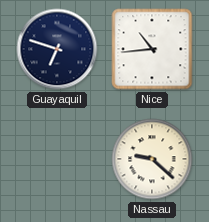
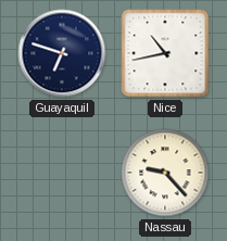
Nice: 10:44 -> 10:43
Nassau: 9:22 -> 9:23
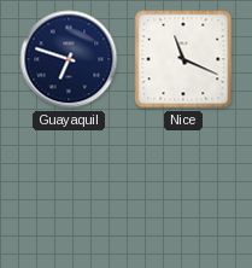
Nice: 10:43 -> 11:19
Nassau: 9:23 -> none
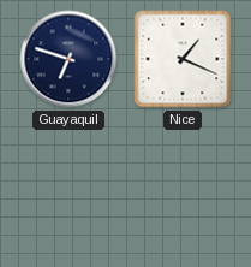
Nice: 11:19 -> 1:19
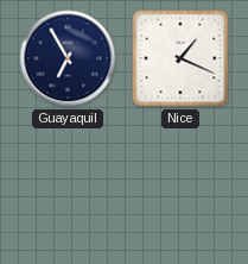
Guayaquil: 6:48 -> 6:55
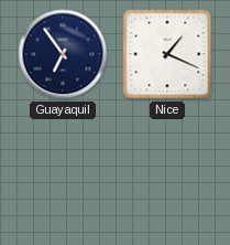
Guayaquil: 6:55 -> 6:54
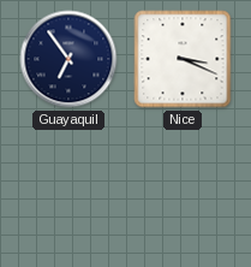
Nice: 1:19 -> 3:19
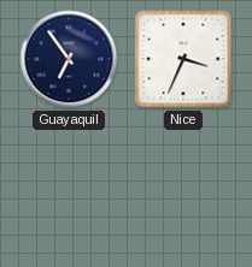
Nice: 3:19 -> 3:34
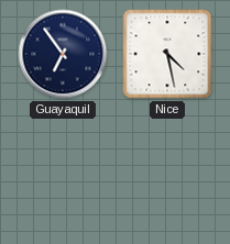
Nice: 3:34 -> 4:28
